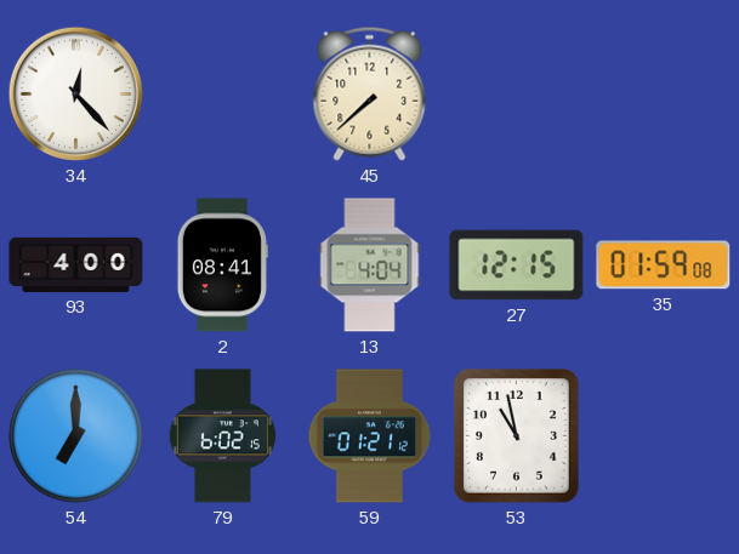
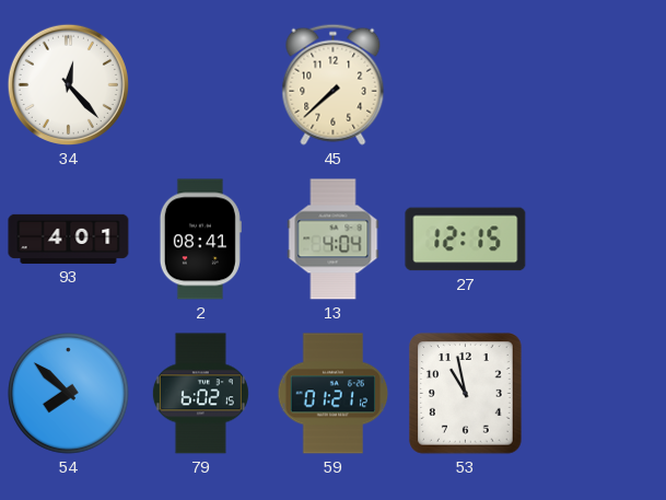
93: 4:00 -> 4:01
35: 01:59 -> none
54: 7:00 -> 7:52
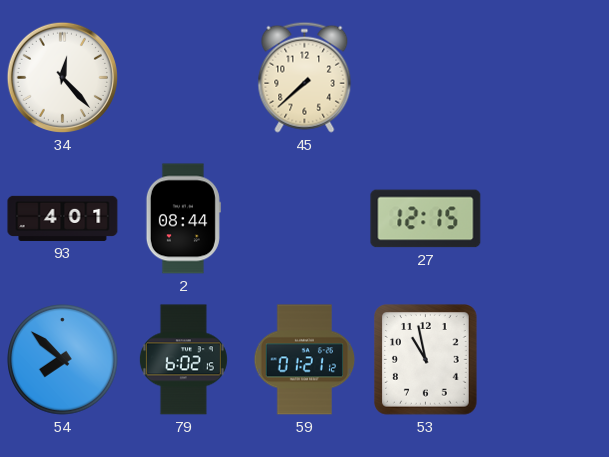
2: 08:41 -> 08:44
13: 4:04 -> none
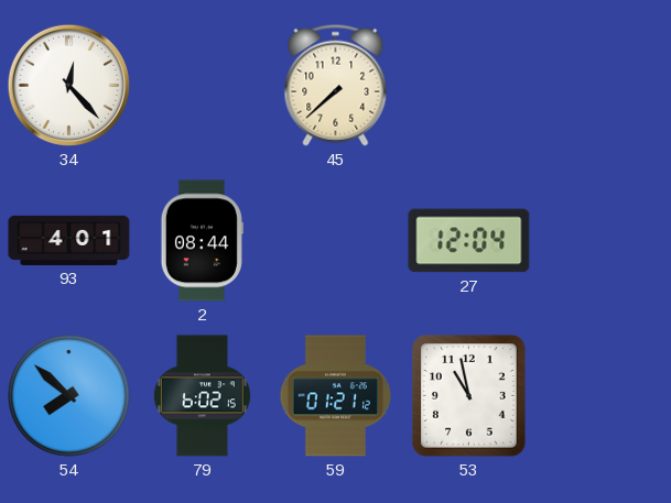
27: 12:15 -> 12:04
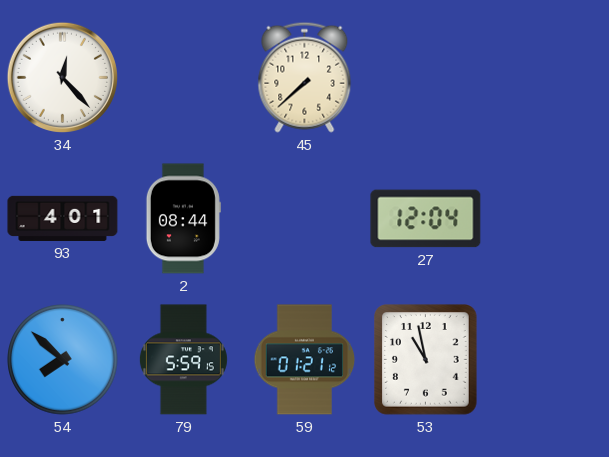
79: 6:02 -> 5:59
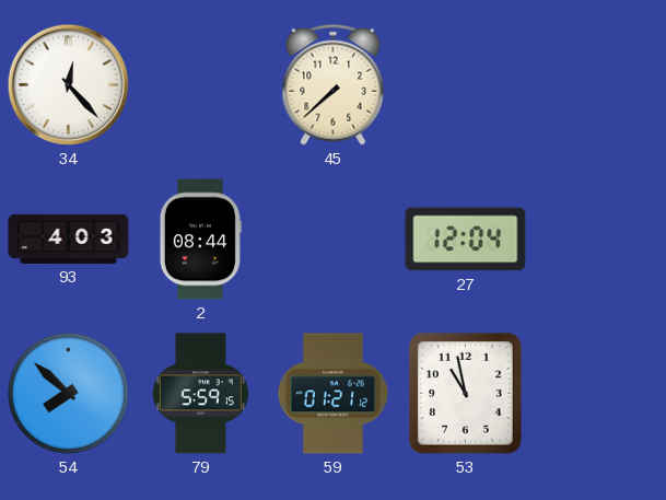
93: 4:01 -> 4:03
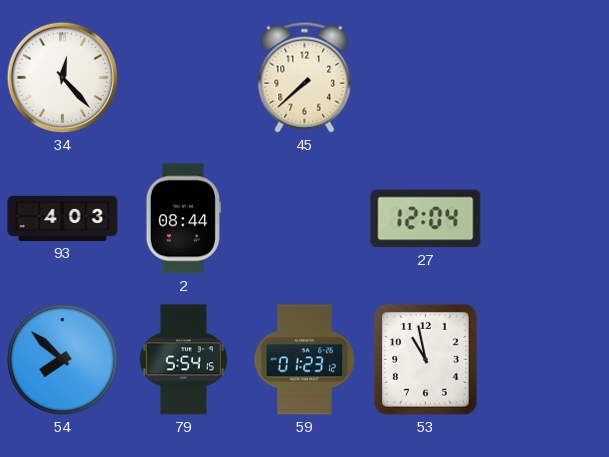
79: 5:59 -> 5:54
59: 01:21 -> 01:23
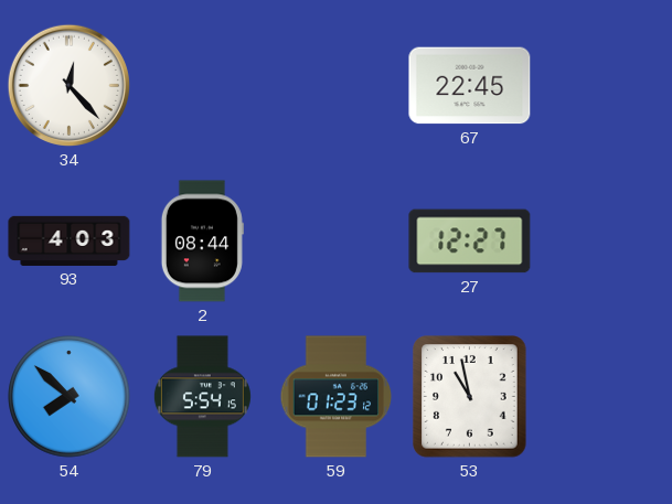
45: 7:38 -> none
67: none -> 22:45
27: 12:04 -> 12:27
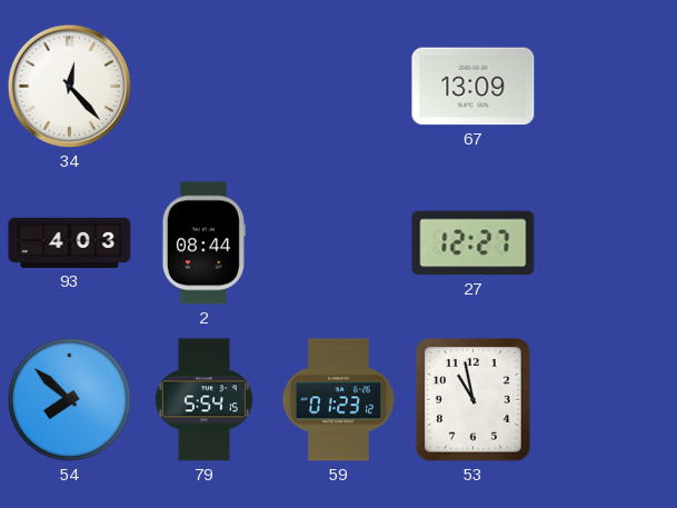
67: 22:45 -> 13:09
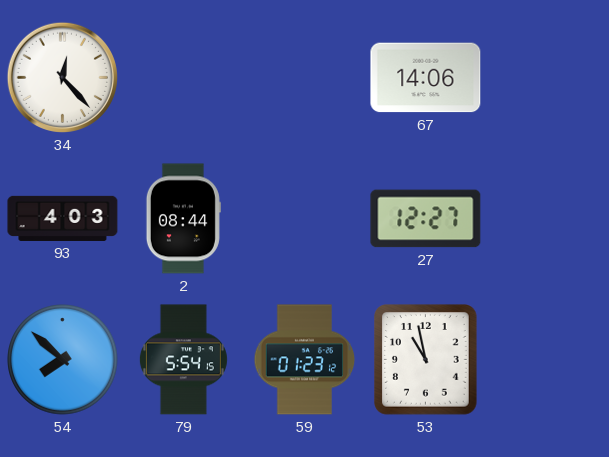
67: 13:09 -> 14:06
